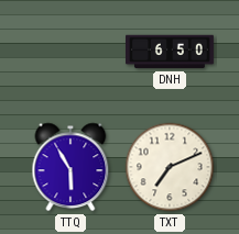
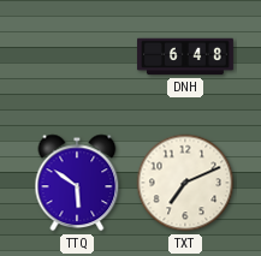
DNH: 6:50 -> 6:48
TTQ: 5:55 -> 5:51
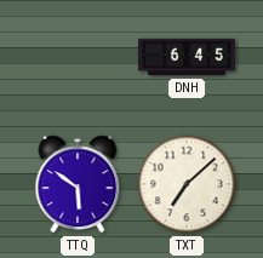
DNH: 6:48 -> 6:45
TXT: 7:11 -> 7:08
